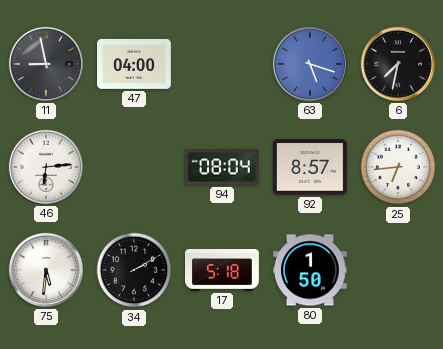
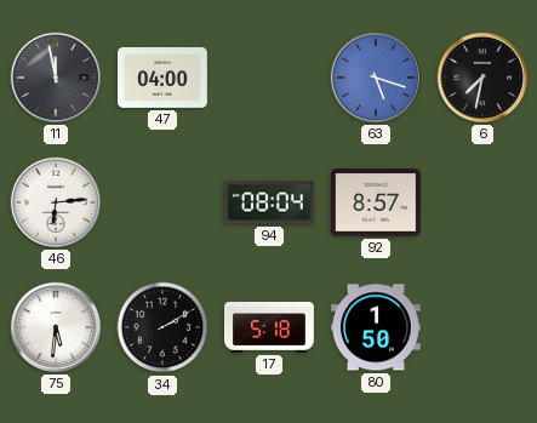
11: 8:58 -> 11:58
25: 6:44 -> none
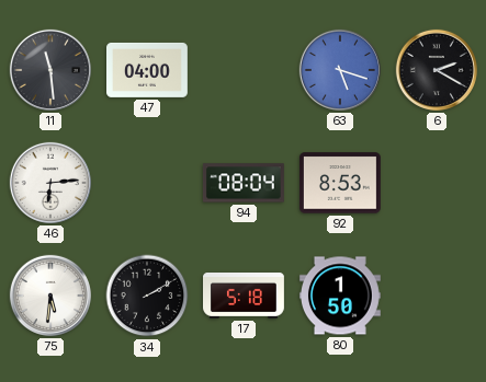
11: 11:58 -> 11:29
6: 7:32 -> 2:20
92: 8:57 -> 8:53
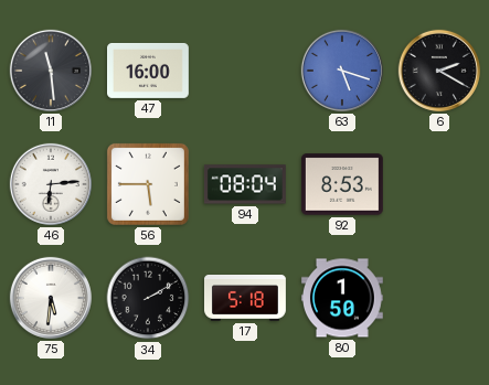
47: 04:00 -> 16:00
56: none -> 5:45
